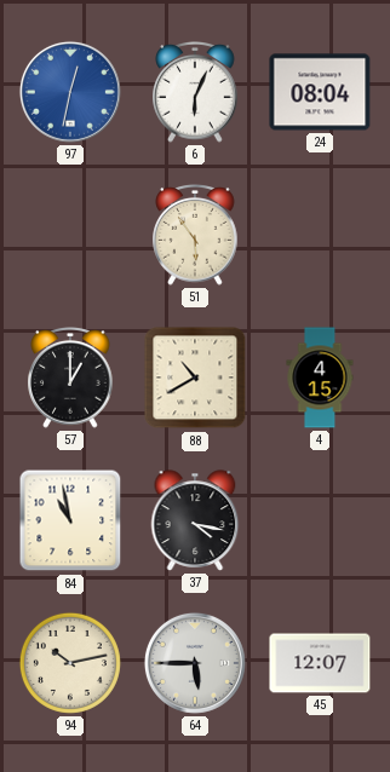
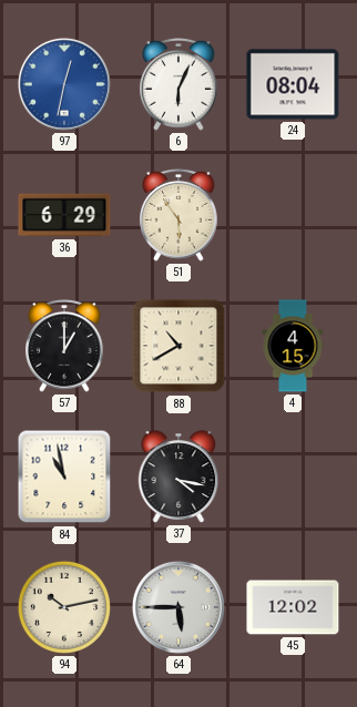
36: none -> 6:29
45: 12:07 -> 12:02
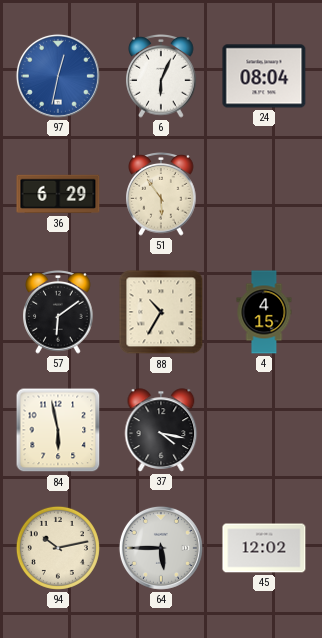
57: 1:00 -> 6:09
88: 10:40 -> 10:35
84: 10:58 -> 5:58
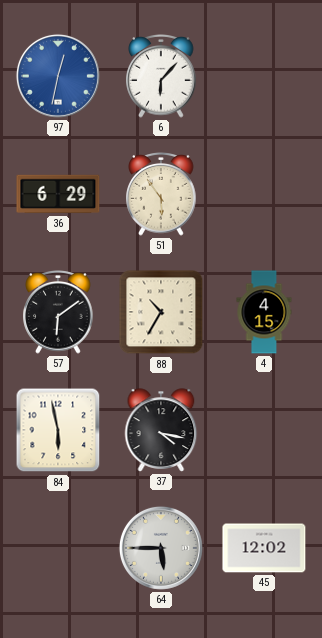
6: 6:04 -> 6:07
24: 08:04 -> none
94: 10:13 -> none
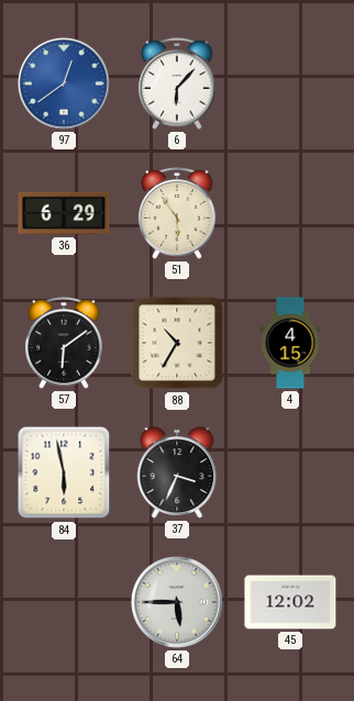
97: 12:32 -> 12:39
37: 4:17 -> 3:34
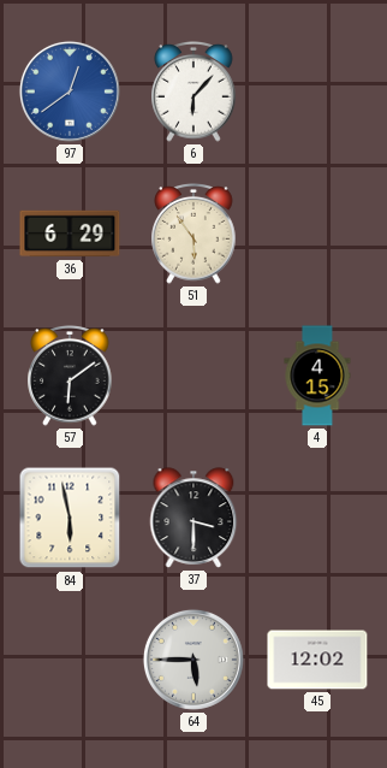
88: 10:35 -> none
37: 3:34 -> 3:30
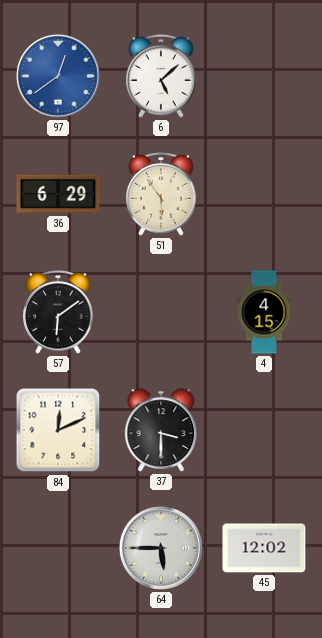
6: 6:07 -> 5:08
84: 5:58 -> 12:11
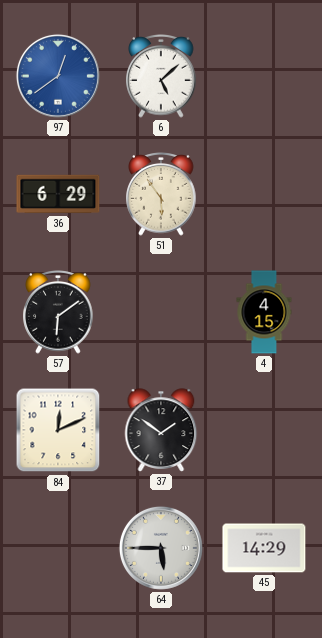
37: 3:30 -> 1:51
45: 12:02 -> 14:29
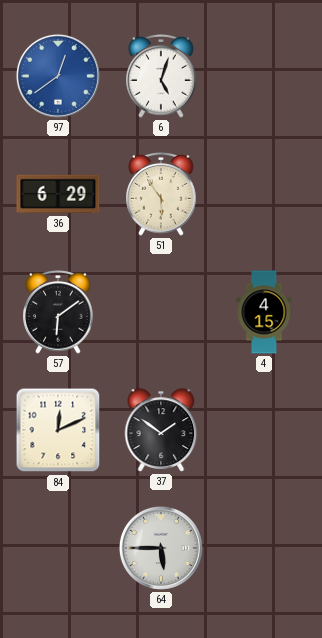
6: 5:08 -> 5:03
45: 14:29 -> none
